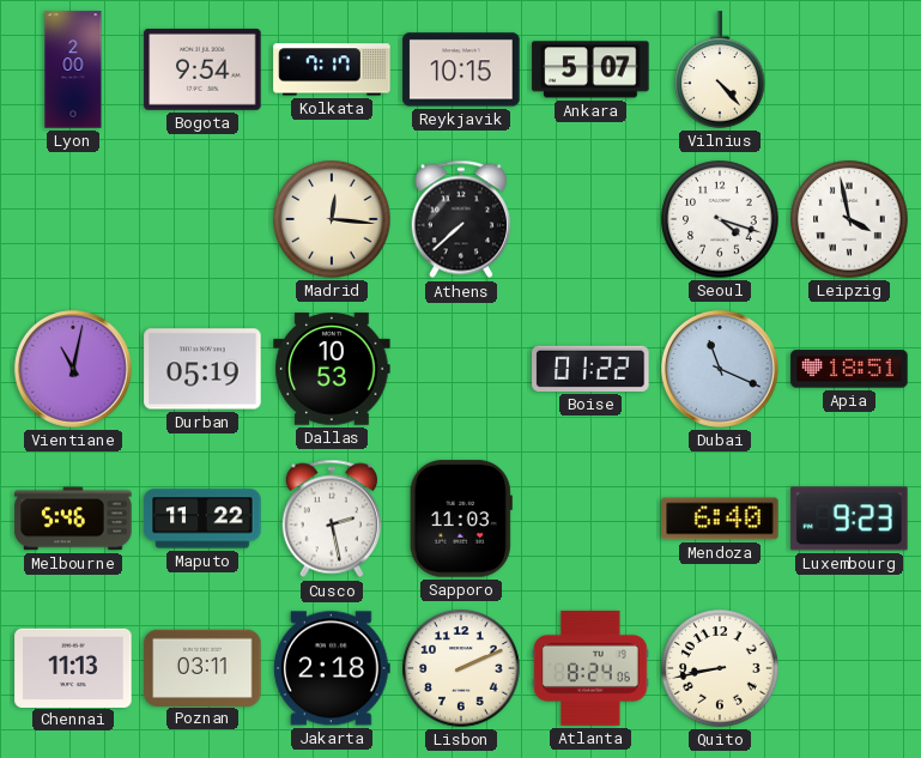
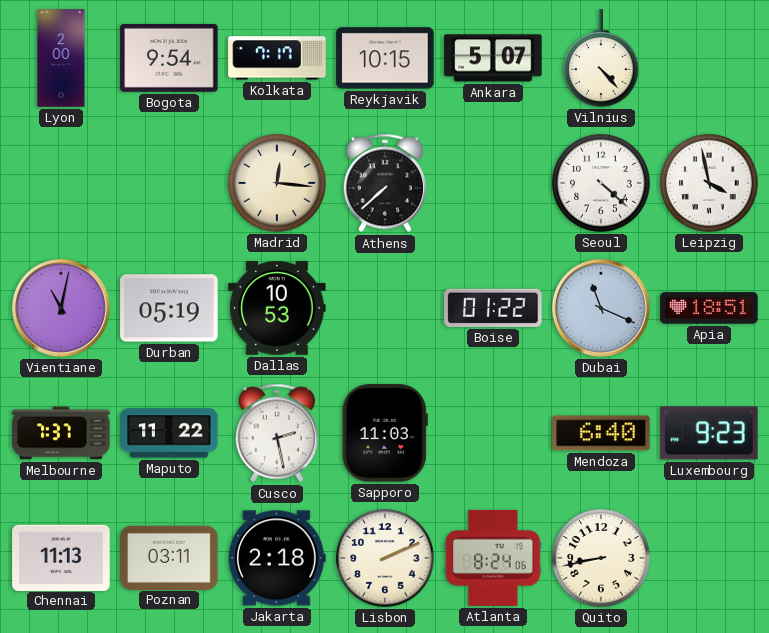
Seoul: 4:18 -> 4:22
Melbourne: 5:46 -> 7:37
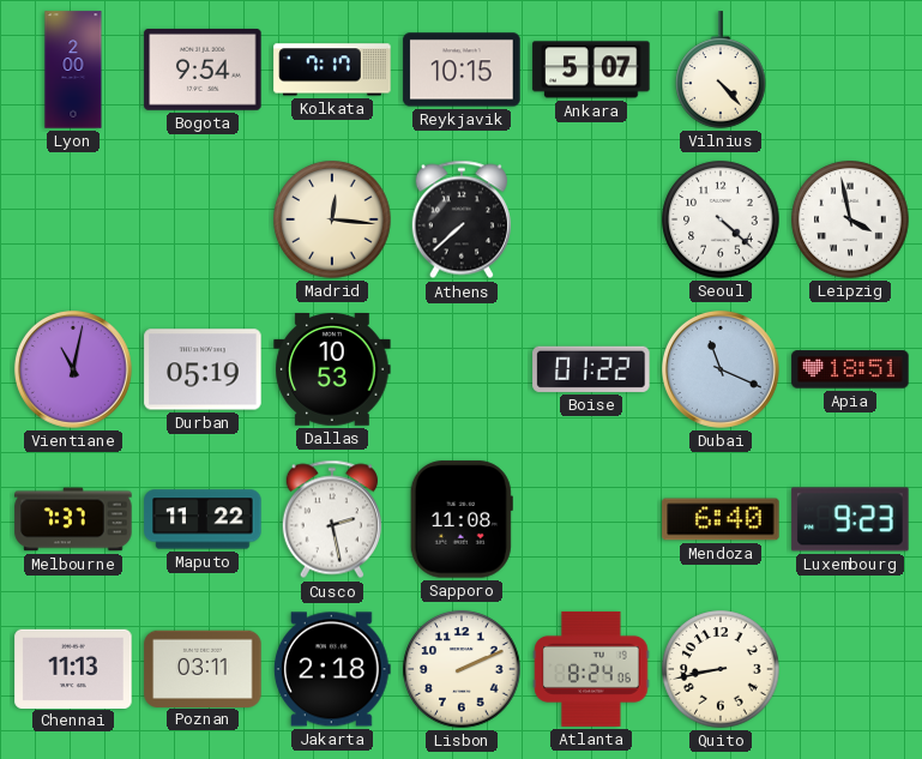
Sapporo: 11:03 -> 11:08
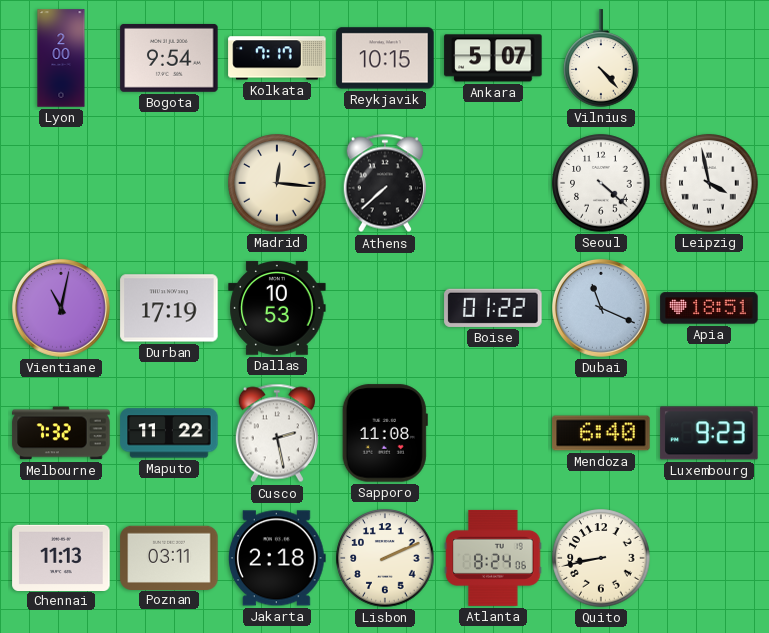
Durban: 05:19 -> 17:19
Melbourne: 7:37 -> 7:32
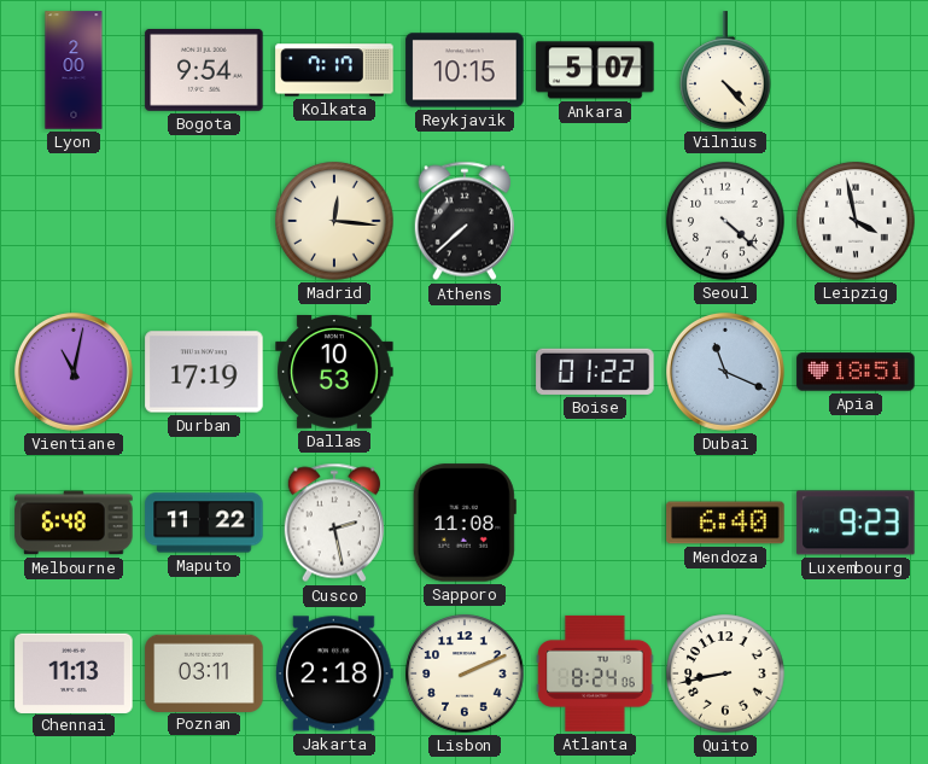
Melbourne: 7:32 -> 6:48
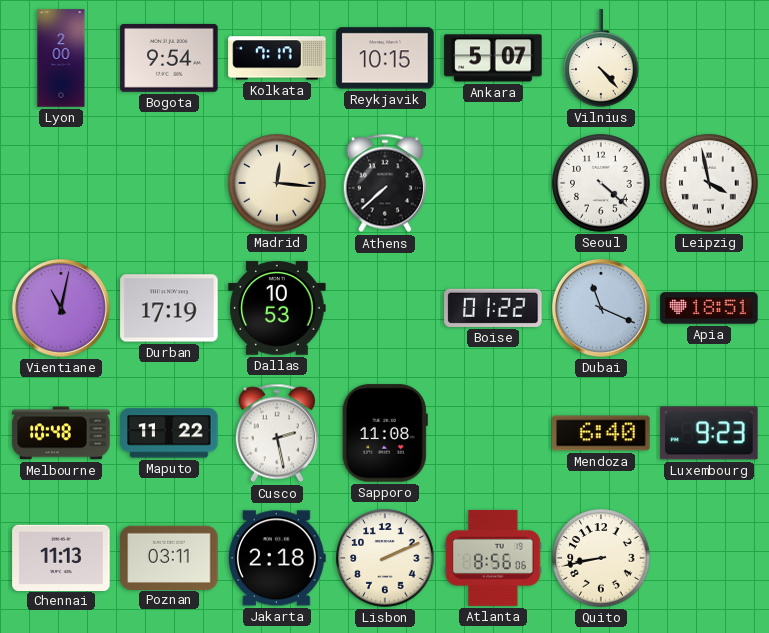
Melbourne: 6:48 -> 10:48
Atlanta: 8:24 -> 8:56
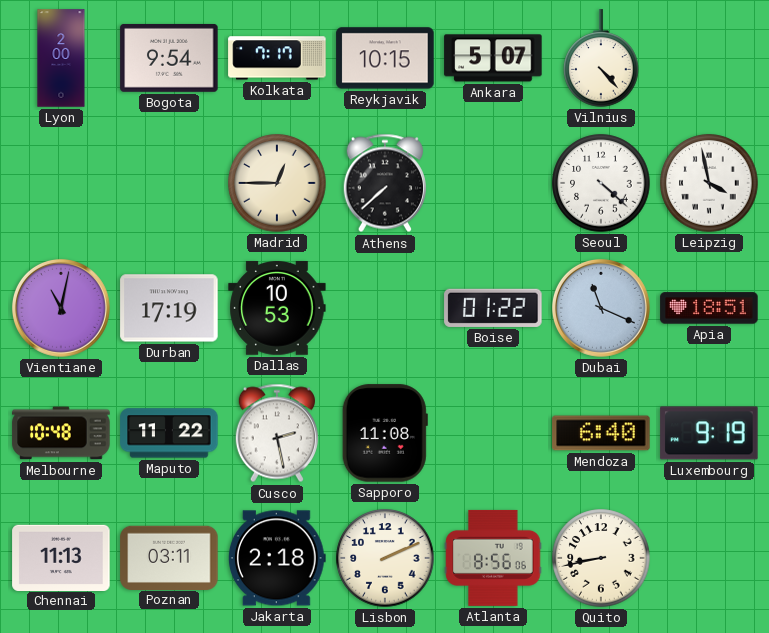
Madrid: 12:16 -> 12:45
Luxembourg: 9:23 -> 9:19
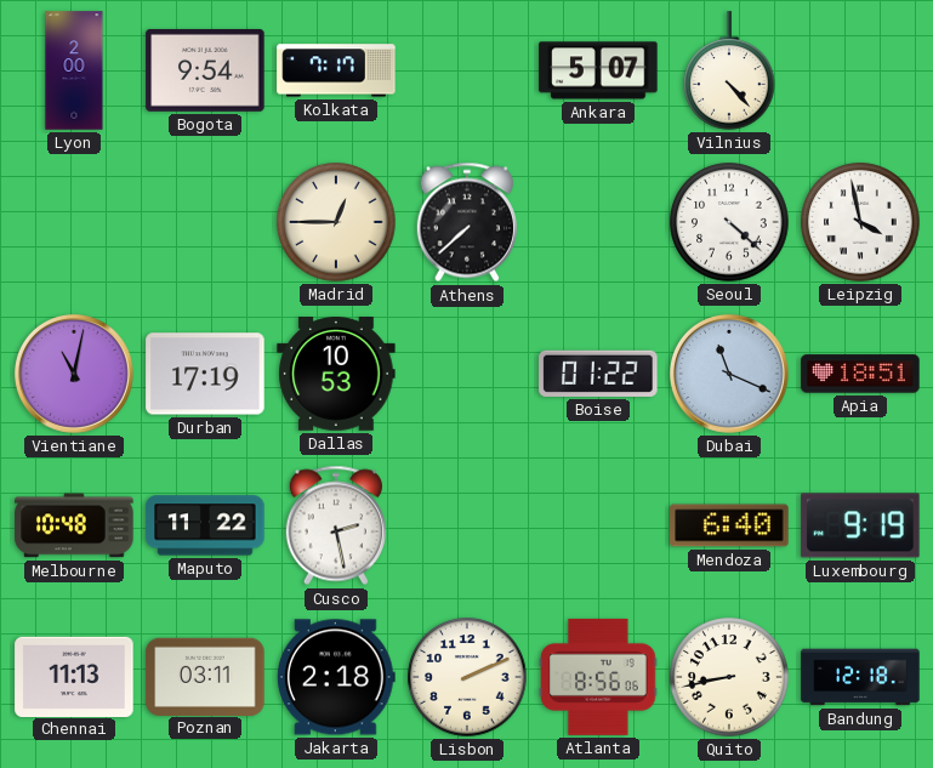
Reykjavik: 10:15 -> none
Sapporo: 11:08 -> none
Bandung: none -> 12:18
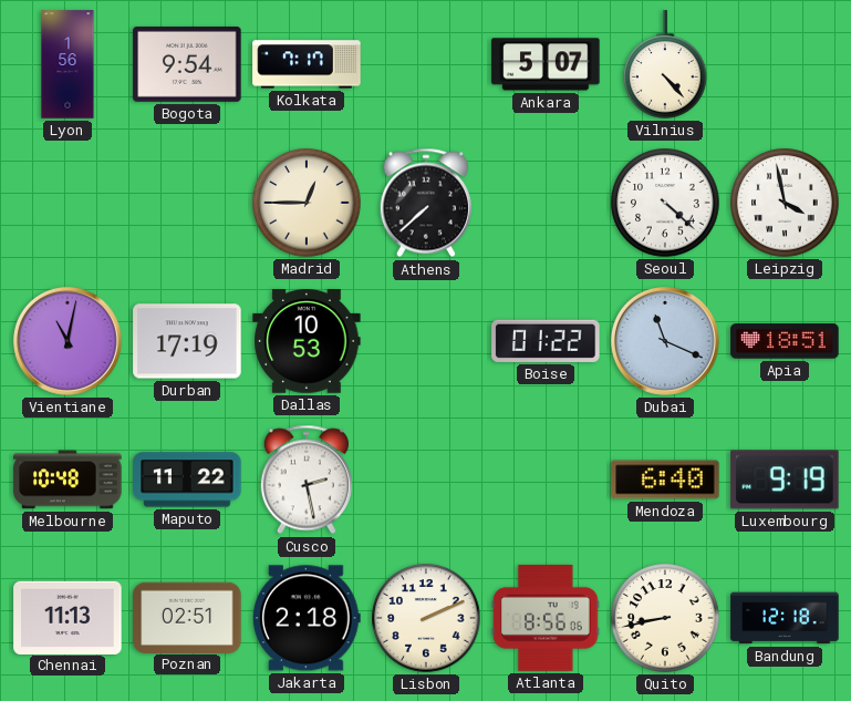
Lyon: 2:00 -> 1:56
Poznan: 03:11 -> 02:51
